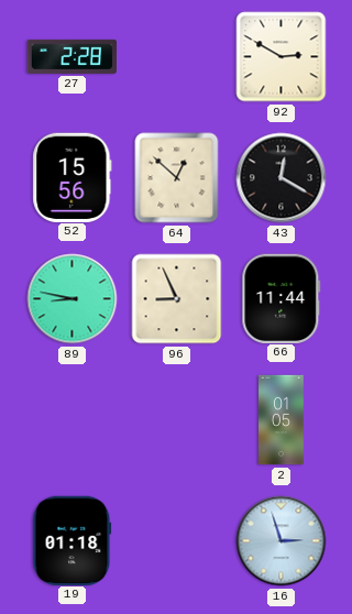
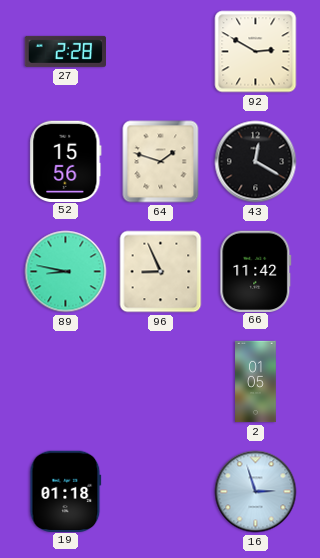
64: 12:52 -> 1:48
66: 11:44 -> 11:42
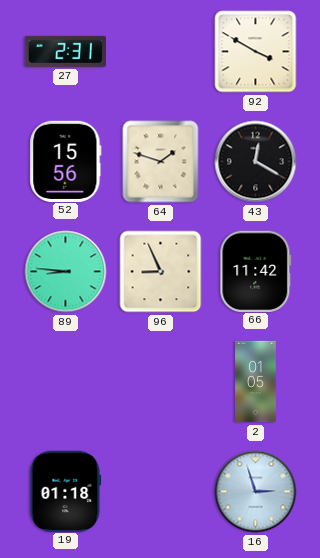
27: 2:28 -> 2:31
92: 2:50 -> 3:50
89: 8:47 -> 8:46
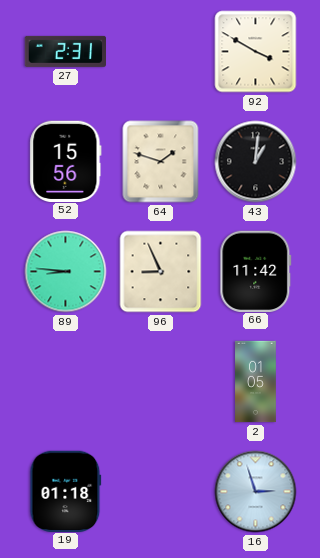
43: 12:20 -> 1:01
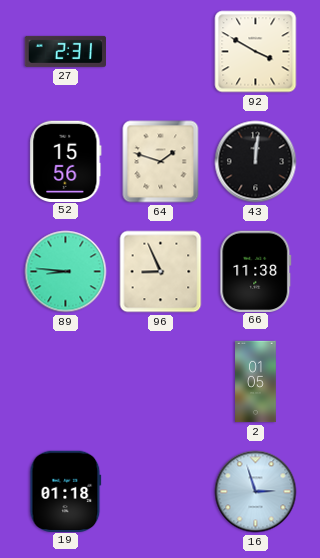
43: 1:01 -> 12:01
66: 11:42 -> 11:38
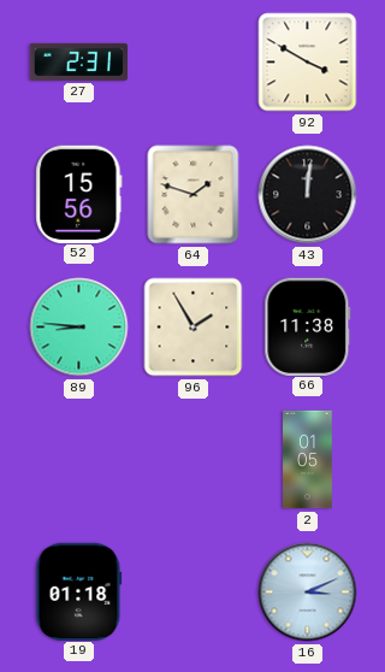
96: 8:56 -> 1:55
16: 2:57 -> 3:11
